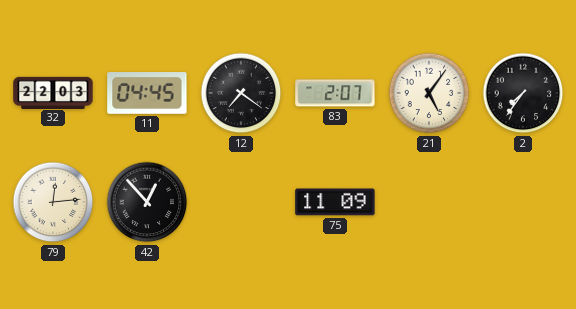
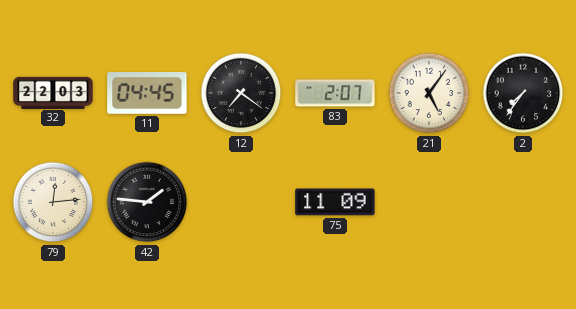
42: 12:53 -> 1:46
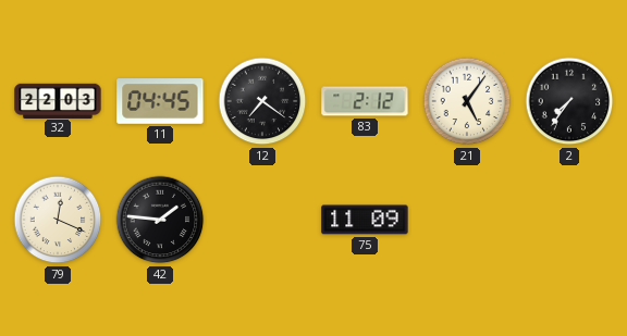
83: 2:07 -> 2:12
79: 12:14 -> 12:19
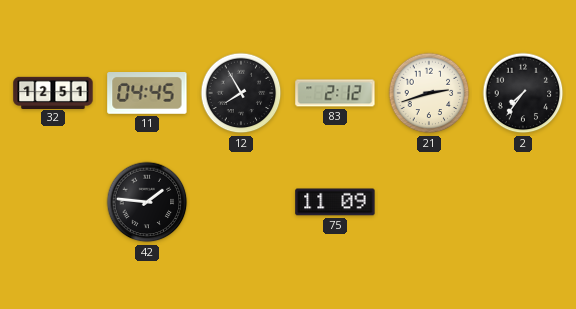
32: 22:03 -> 12:51
12: 7:21 -> 7:55
21: 5:06 -> 2:42
79: 12:19 -> none
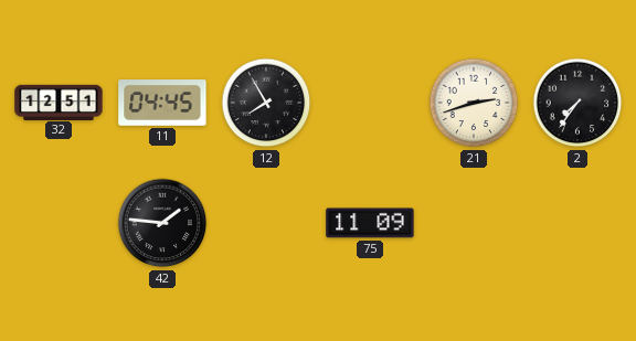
83: 2:12 -> none
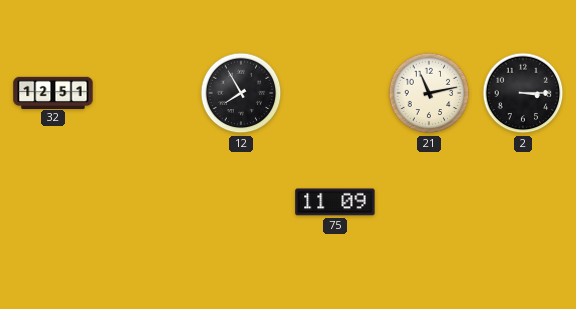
11: 04:45 -> none
21: 2:42 -> 11:13
2: 7:36 -> 3:15
42: 1:46 -> none
